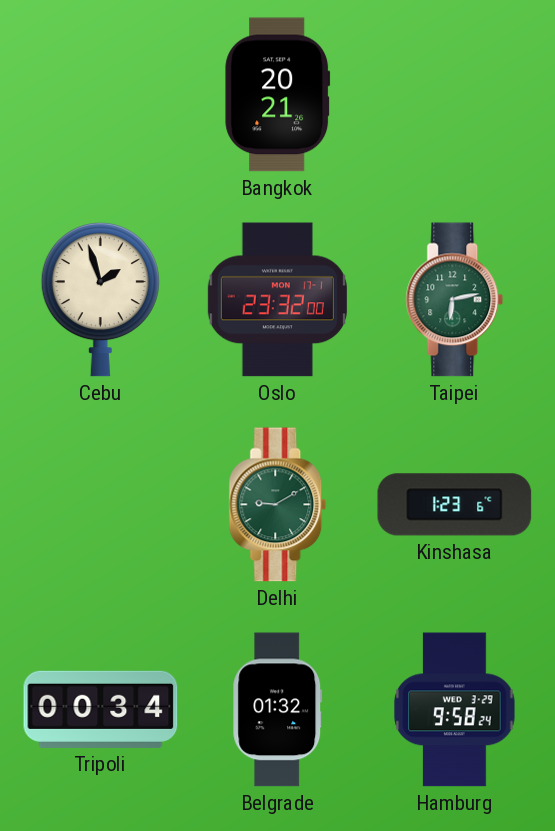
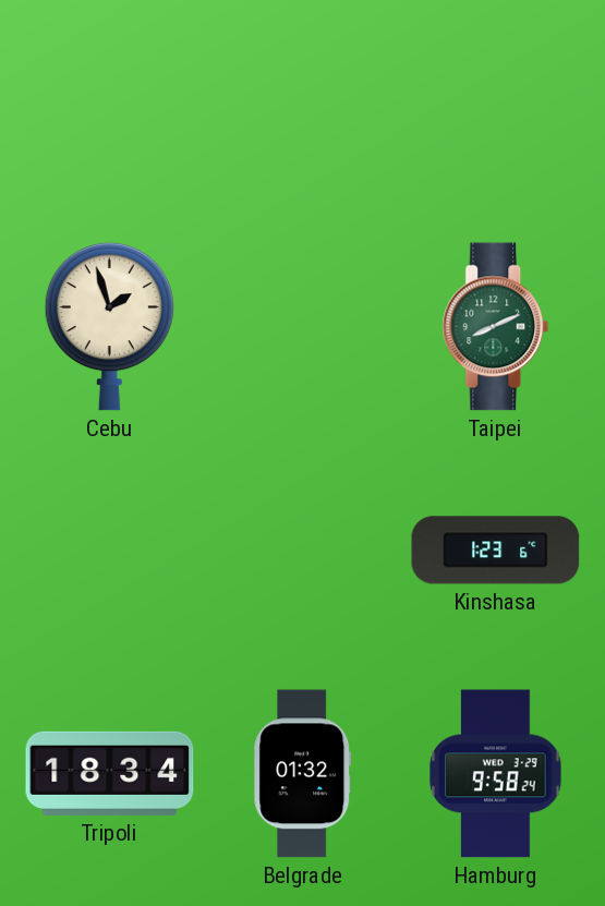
Bangkok: 20:21 -> none
Oslo: 23:32 -> none
Taipei: 6:13 -> 8:11
Delhi: 9:10 -> none
Tripoli: 00:34 -> 18:34
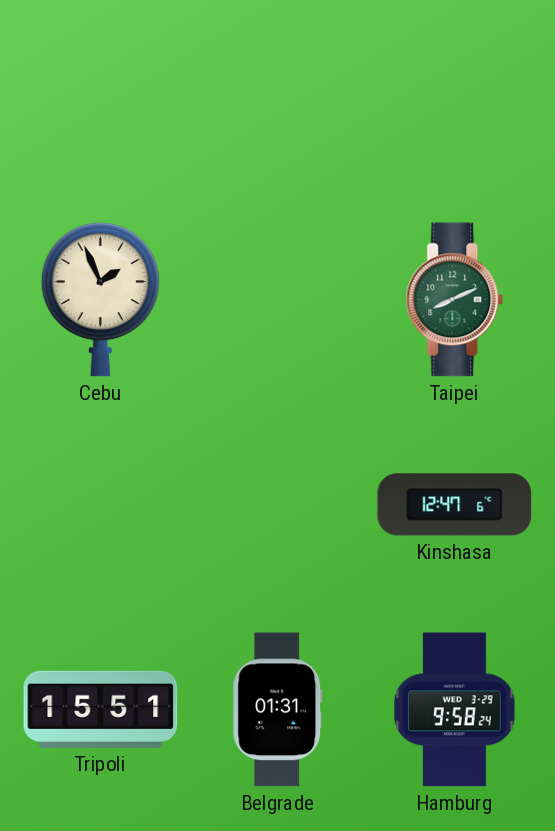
Cebu: 1:57 -> 1:56
Kinshasa: 1:23 -> 12:47
Tripoli: 18:34 -> 15:51
Belgrade: 01:32 -> 01:31
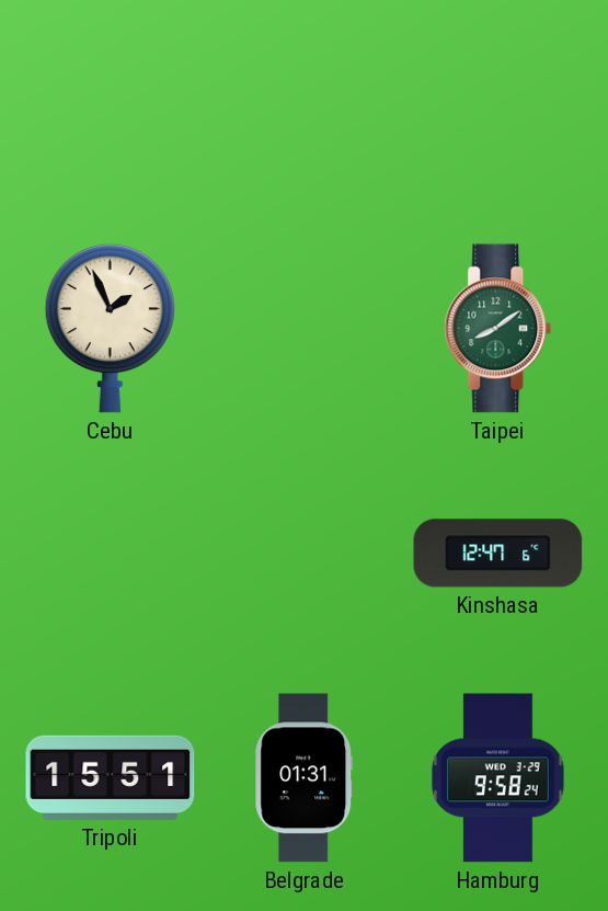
Taipei: 8:11 -> 8:09
